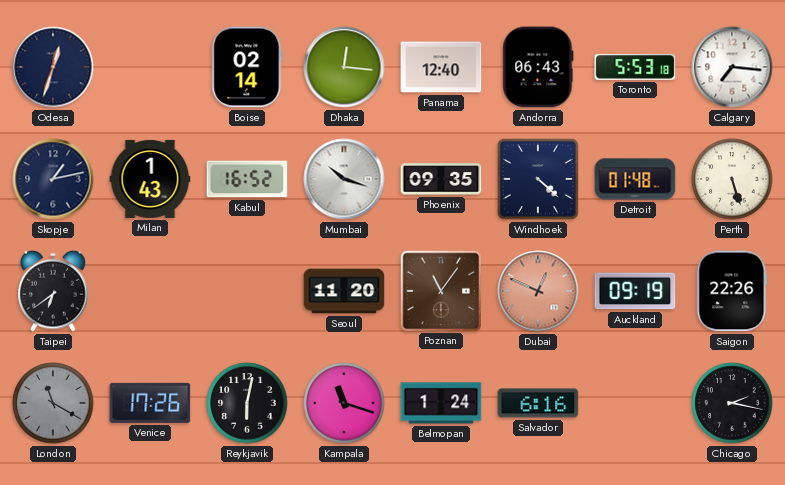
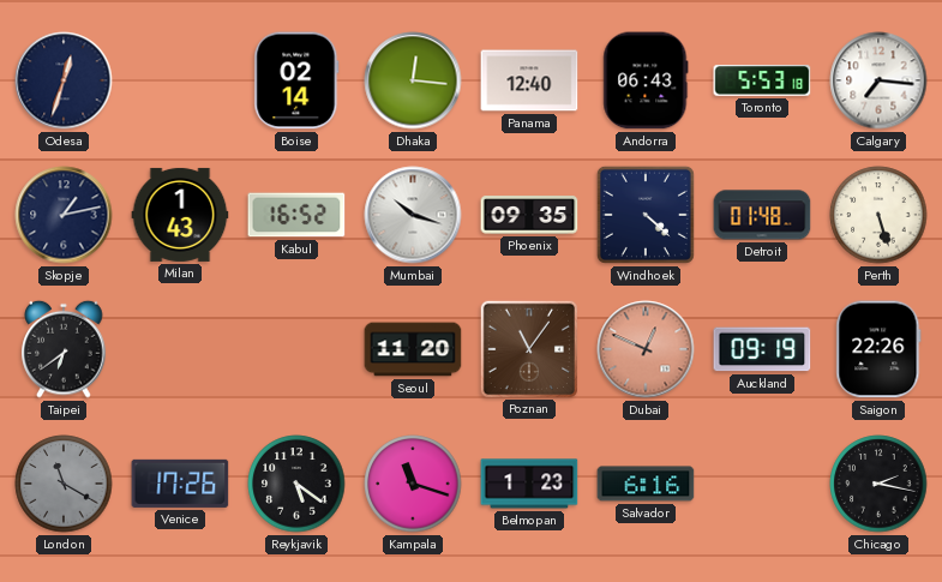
Reykjavik: 6:02 -> 5:21
Belmopan: 1:24 -> 1:23
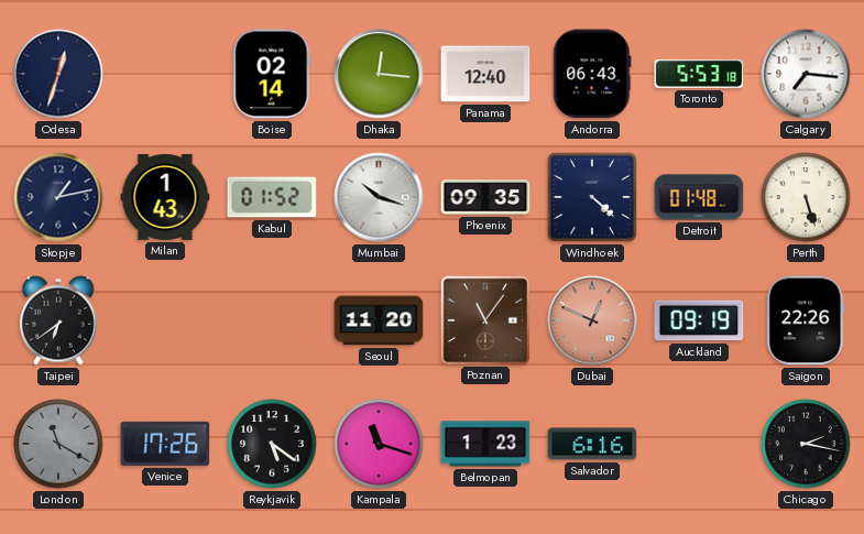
Kabul: 16:52 -> 01:52
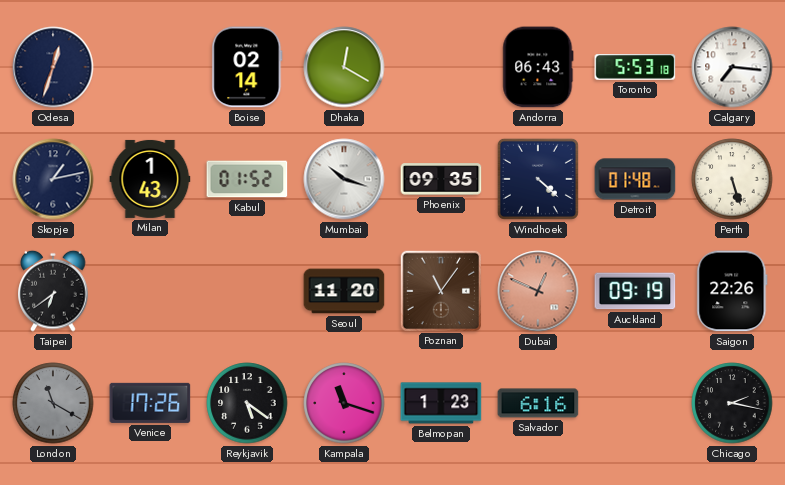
Dhaka: 12:16 -> 12:20
Panama: 12:40 -> none
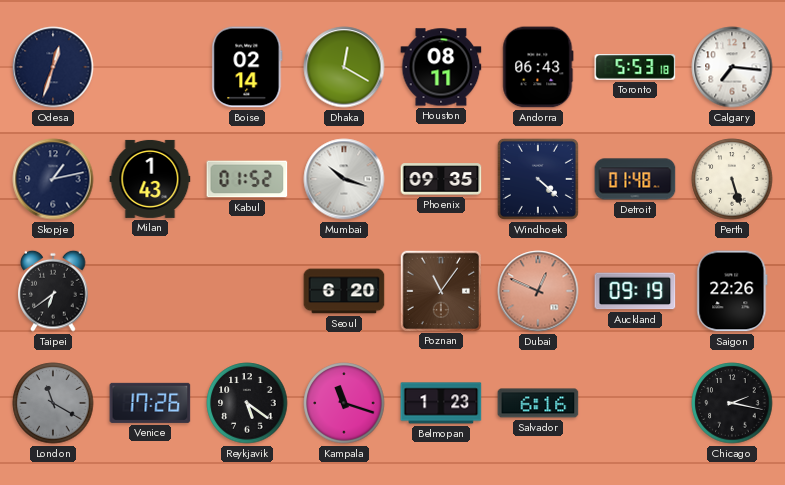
Houston: none -> 08:11
Seoul: 11:20 -> 6:20
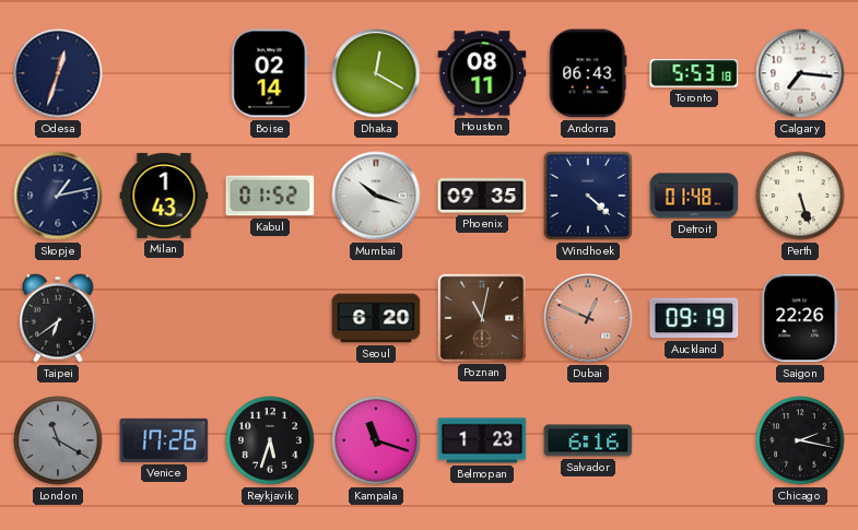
Poznan: 11:06 -> 11:02
Reykjavik: 5:21 -> 5:33
